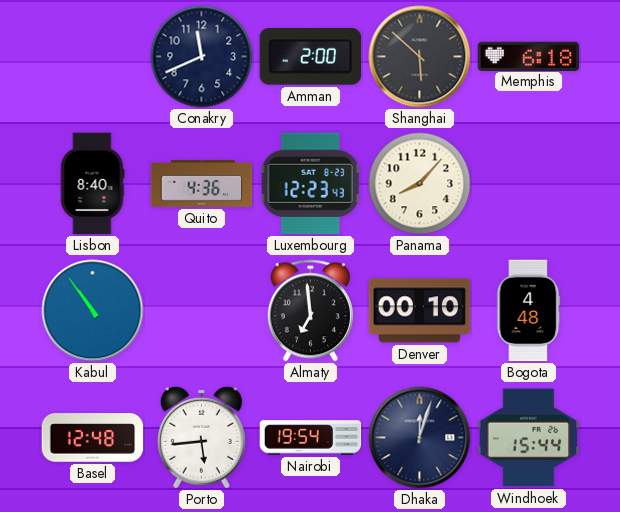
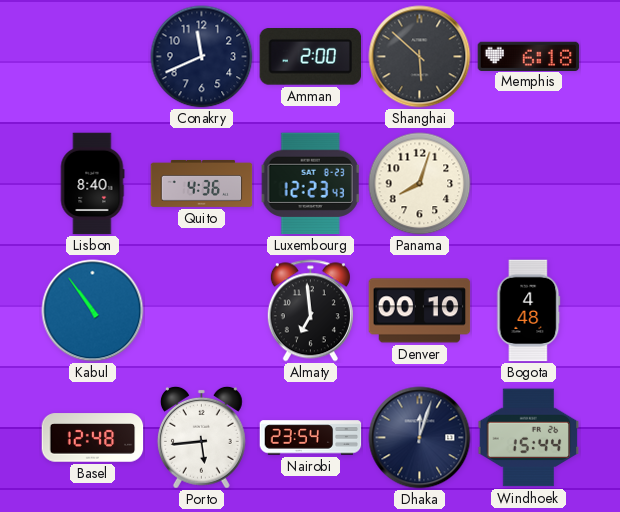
Panama: 8:07 -> 8:03
Nairobi: 19:54 -> 23:54
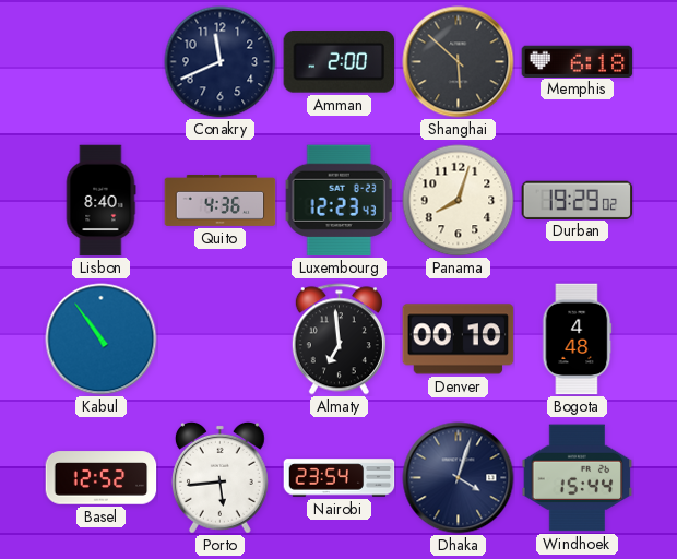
Durban: none -> 19:29
Basel: 12:48 -> 12:52
Dhaka: 12:03 -> 4:03
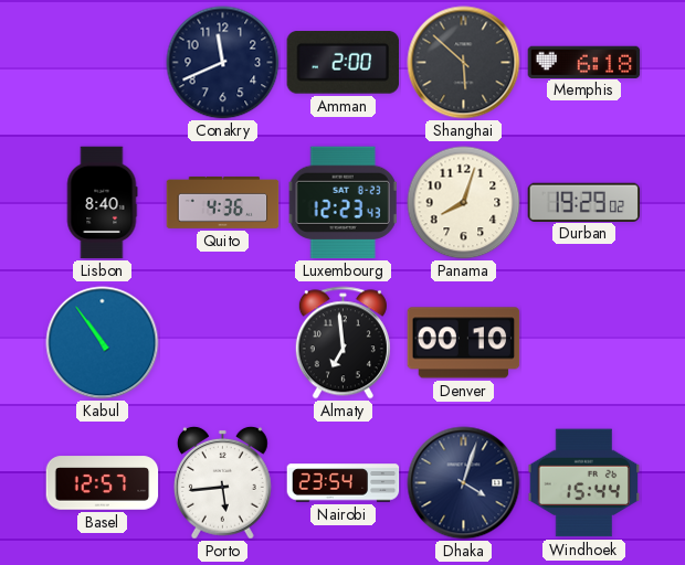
Bogota: 4:48 -> none
Basel: 12:52 -> 12:57
